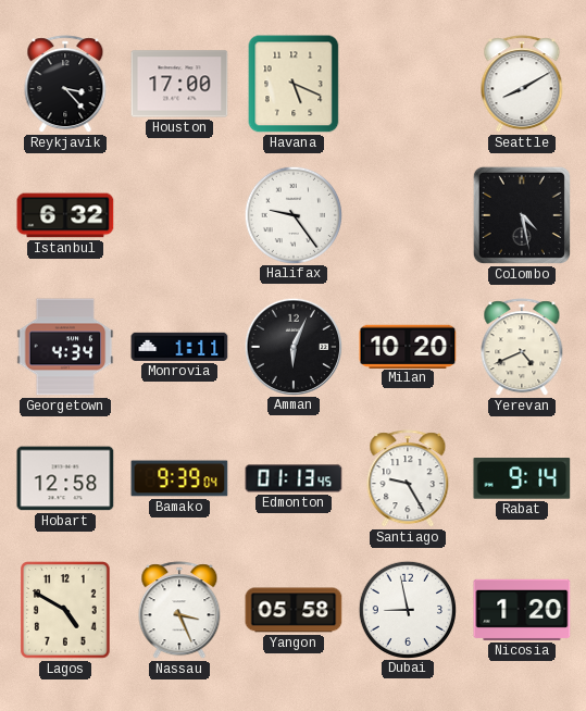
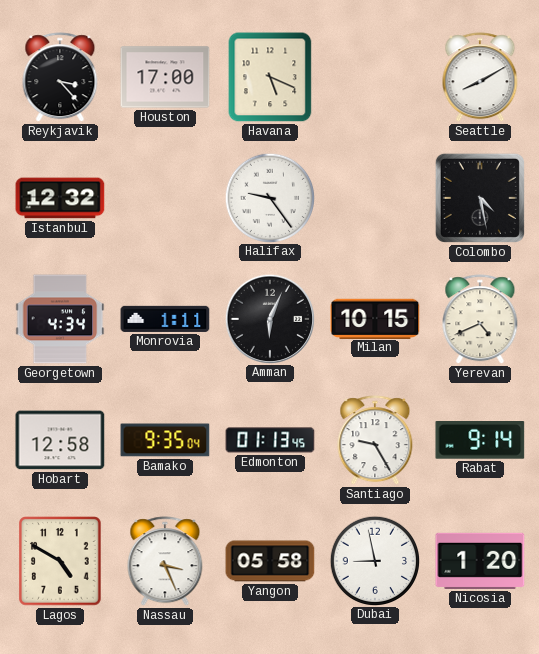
Istanbul: 6:32 -> 12:32
Milan: 10:20 -> 10:15
Bamako: 9:39 -> 9:35
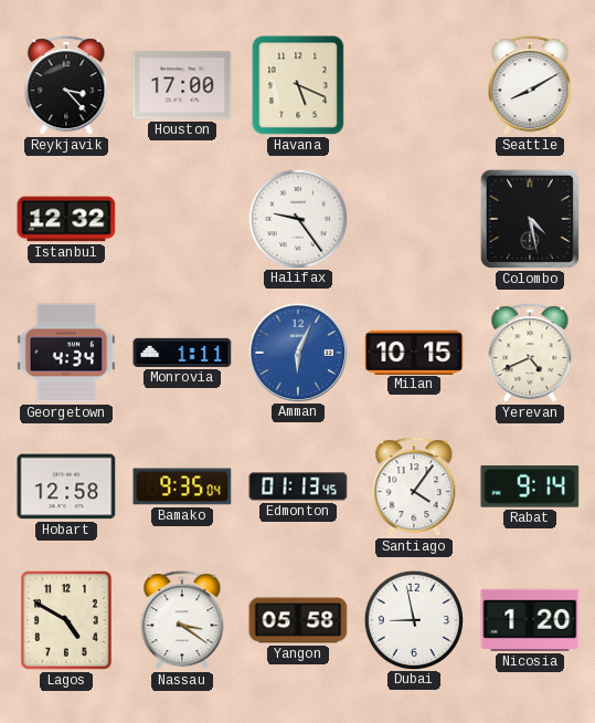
Amman dial: black -> blue
Santiago: 9:25 -> 4:06
Nassau: 3:26 -> 3:21
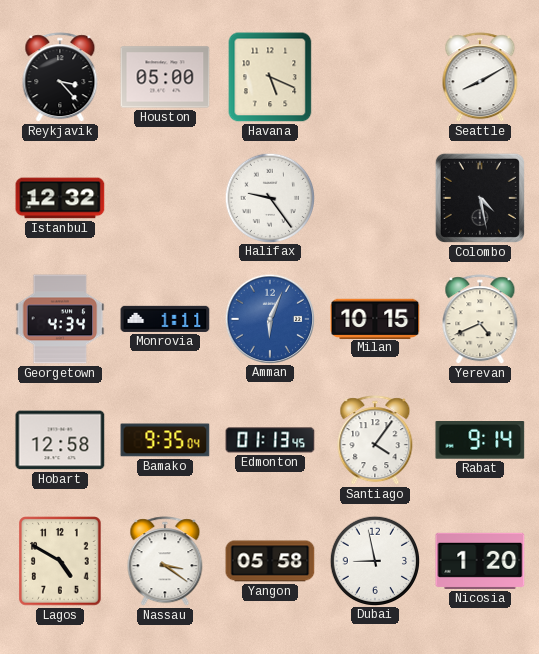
Houston: 17:00 -> 05:00
